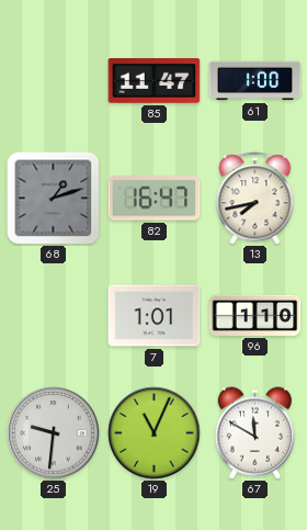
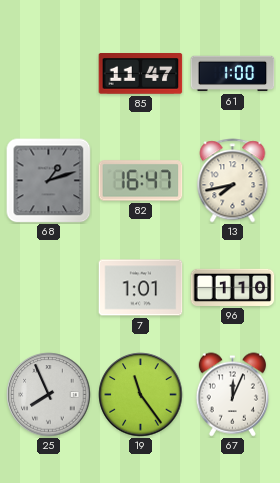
25: 9:31 -> 7:56
19: 11:04 -> 11:24
67: 11:50 -> 12:04
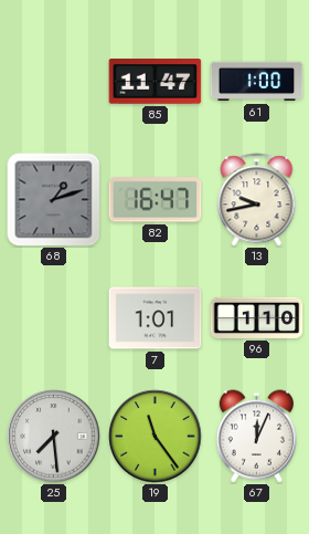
13: 7:43 -> 9:43
25: 7:56 -> 7:29
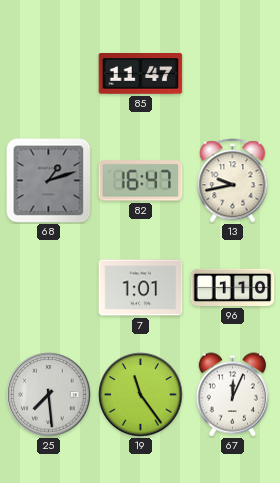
61: 1:00 -> none
